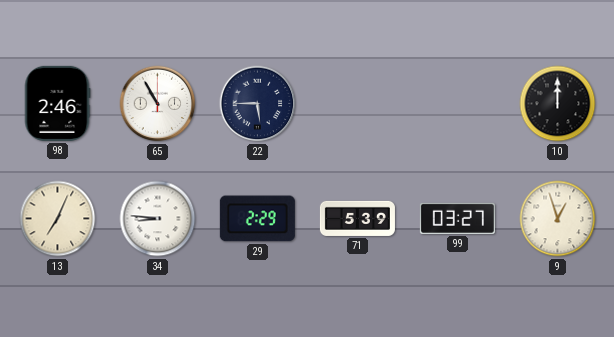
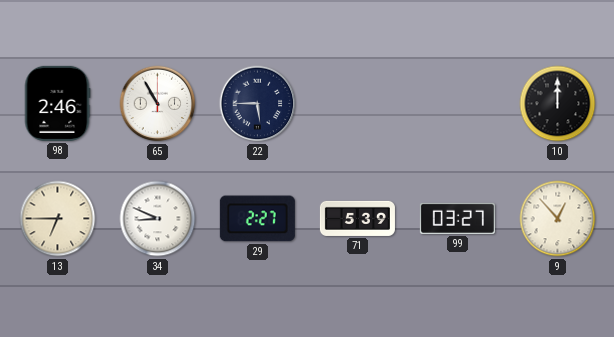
13: 7:04 -> 6:45
34: 8:46 -> 8:49
29: 2:29 -> 2:27
9: 12:57 -> 12:53
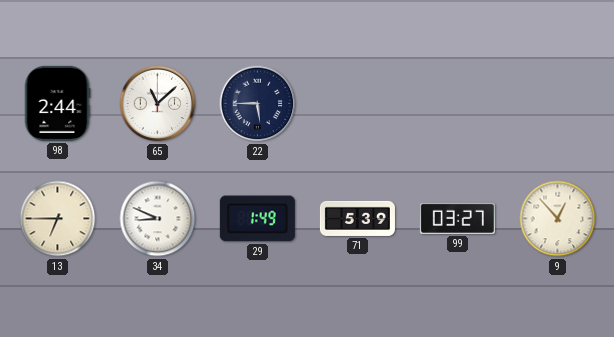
98: 2:46 -> 2:44
65: 10:55 -> 11:08
10: 12:00 -> none
29: 2:27 -> 1:49
